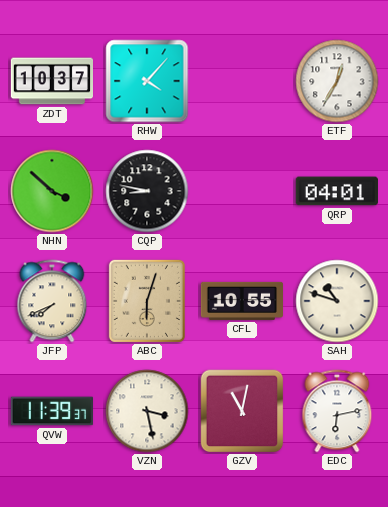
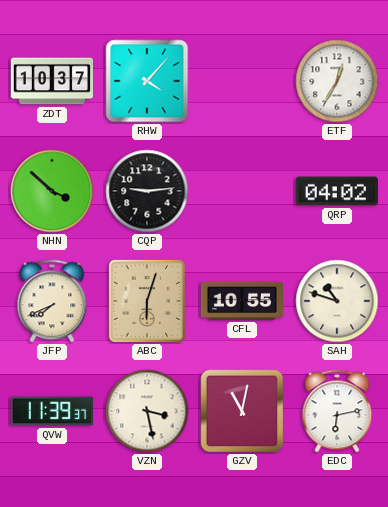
CQP: 8:47 -> 9:14
QRP: 04:01 -> 04:02
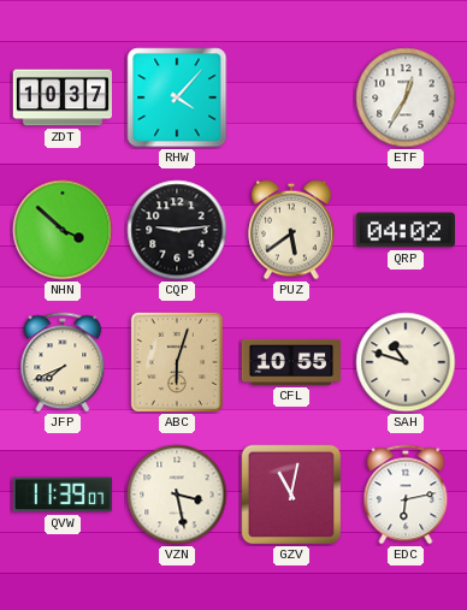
PUZ: none -> 5:39
QVW: 11:39:37 -> 11:39:07
